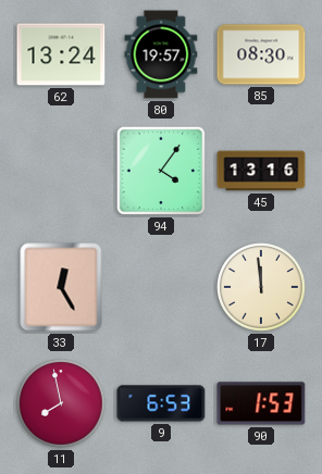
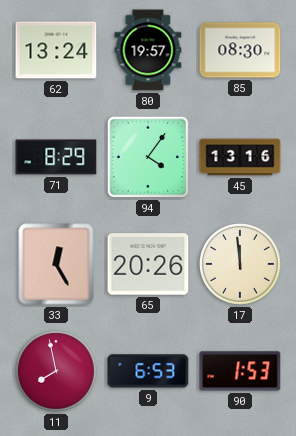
71: none -> 8:29
65: none -> 20:26
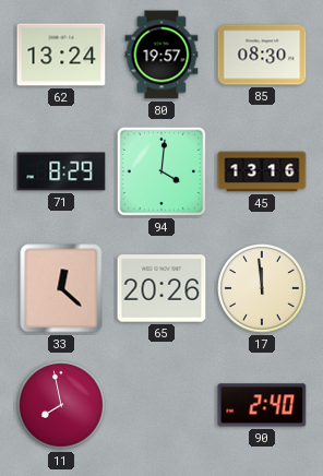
94: 4:06 -> 4:01
33: 12:25 -> 12:22
9: 6:53 -> none
90: 1:53 -> 2:40
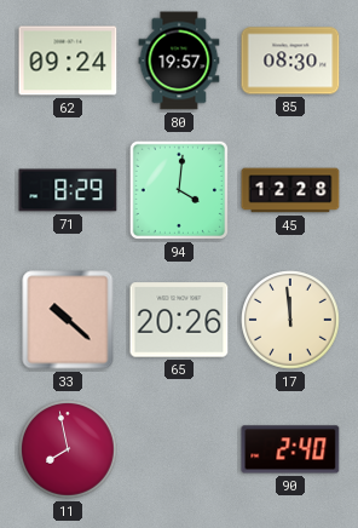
62: 13:24 -> 09:24
45: 13:16 -> 12:28
33: 12:22 -> 10:22
